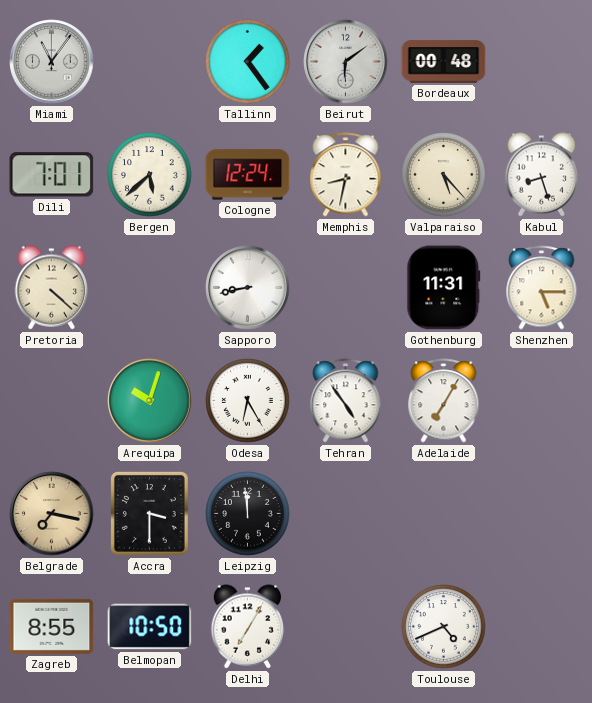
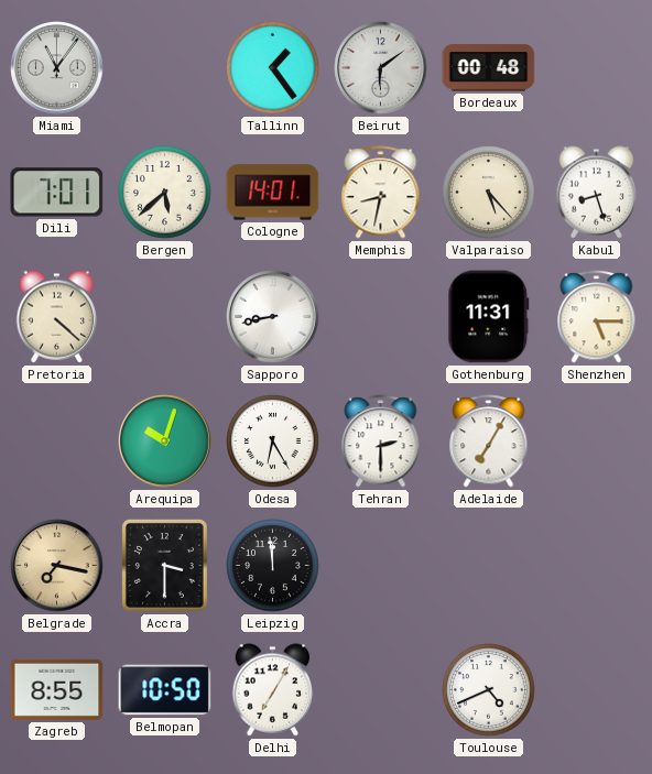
Cologne: 12:24 -> 14:01
Tehran: 4:54 -> 2:30
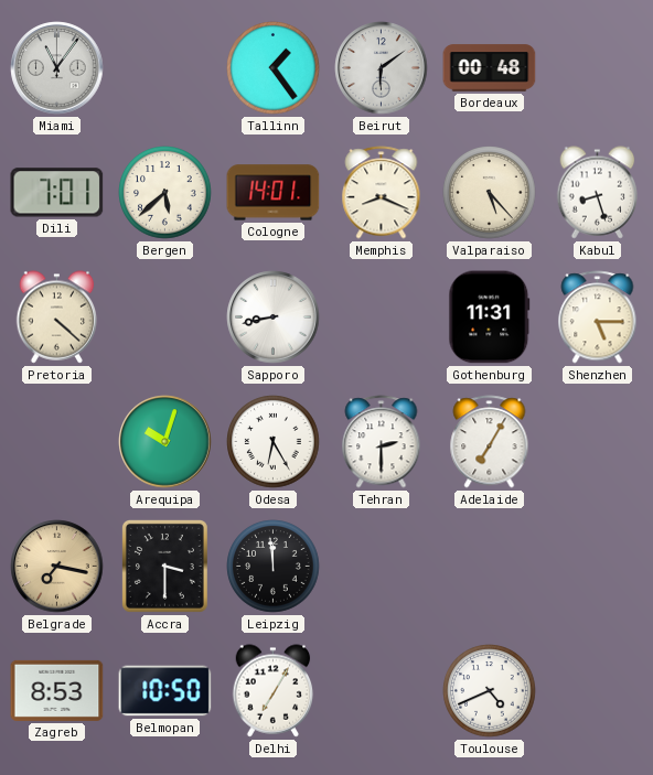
Memphis: 8:32 -> 8:19
Zagreb: 8:55 -> 8:53
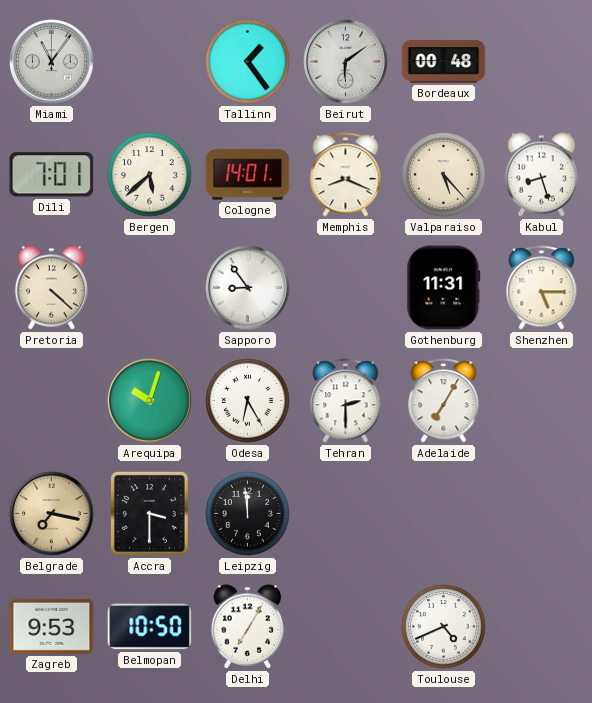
Sapporo: 8:43 -> 8:54
Zagreb: 8:53 -> 9:53
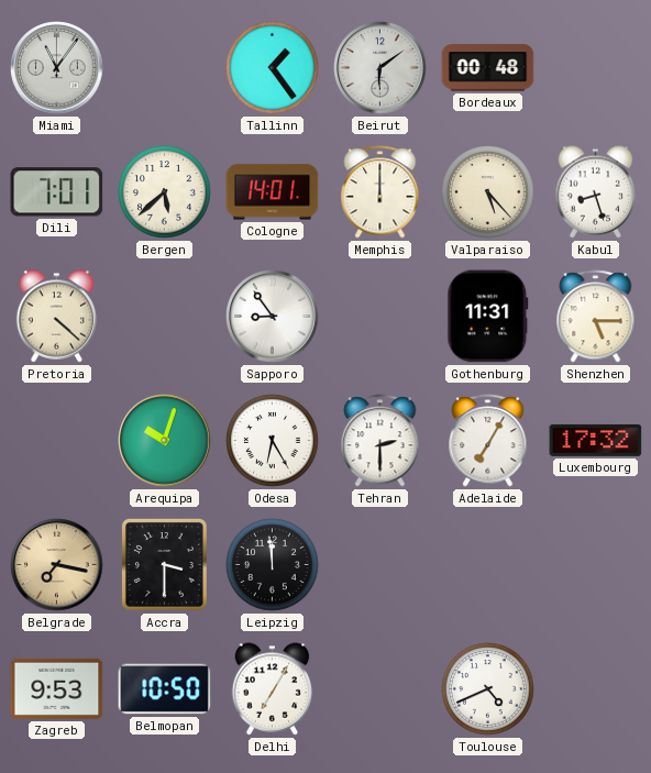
Memphis: 8:19 -> 12:00
Luxembourg: none -> 17:32
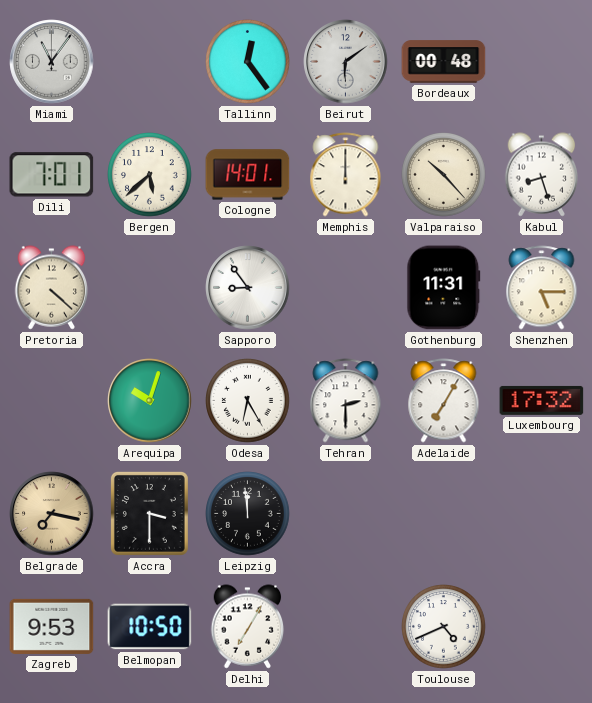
Tallinn: 1:24 -> 12:24
Valparaiso: 5:23 -> 10:23
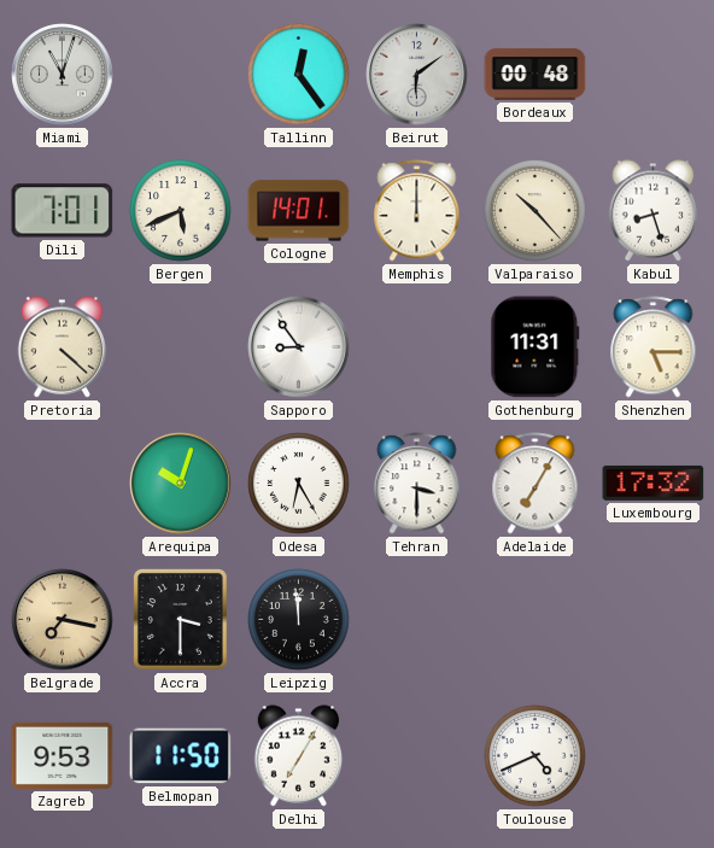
Miami: 11:06 -> 11:03
Bergen: 5:38 -> 5:41
Tehran: 2:30 -> 3:30
Belmopan: 10:50 -> 11:50
